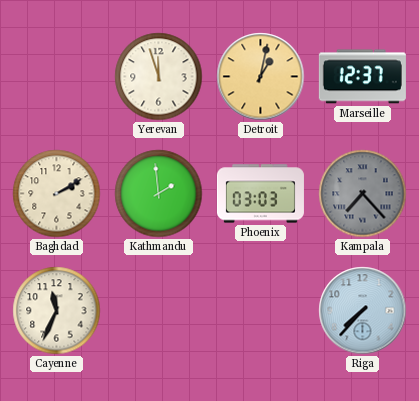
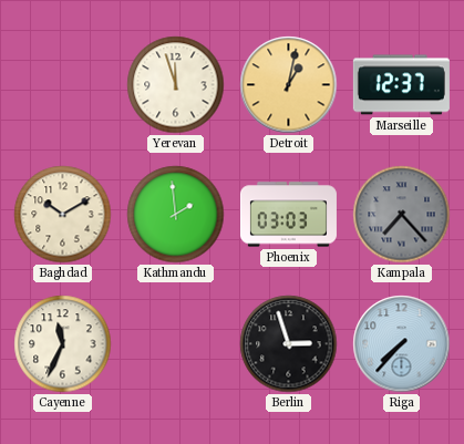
Baghdad: 2:10 -> 10:10
Berlin: none -> 2:57
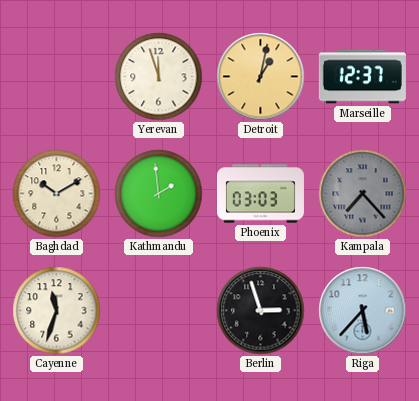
Cayenne: 11:34 -> 11:33
Riga: 7:37 -> 5:37
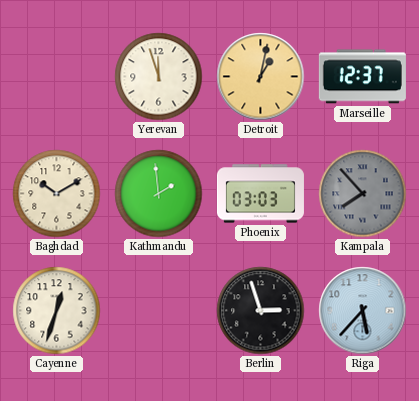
Kampala: 7:23 -> 7:53
Cayenne: 11:33 -> 12:33
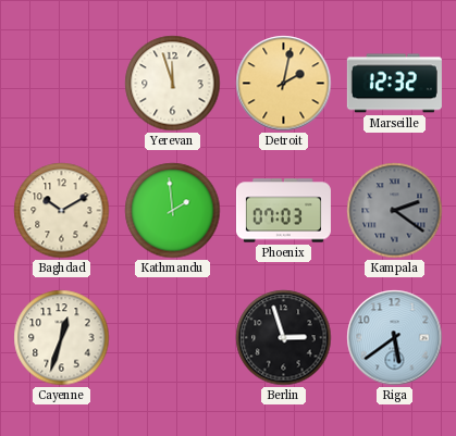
Detroit: 1:02 -> 2:02
Marseille: 12:37 -> 12:32
Phoenix: 03:03 -> 07:03
Kampala: 7:53 -> 2:21
Riga: 5:37 -> 5:39
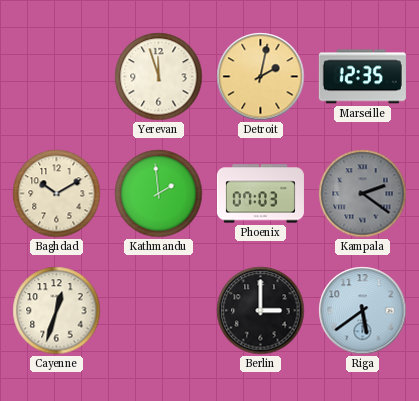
Marseille: 12:32 -> 12:35
Berlin: 2:57 -> 3:00
